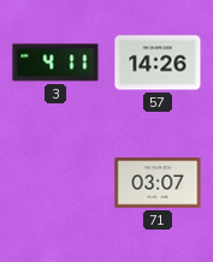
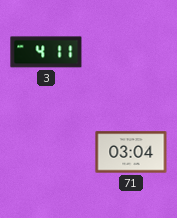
57: 14:26 -> none
71: 03:07 -> 03:04
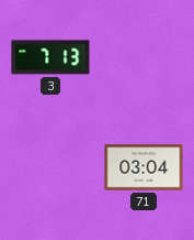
3: 4:11 -> 7:13
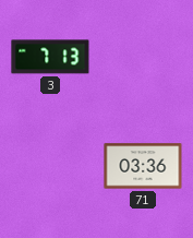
71: 03:04 -> 03:36
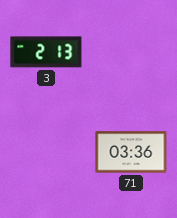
3: 7:13 -> 2:13
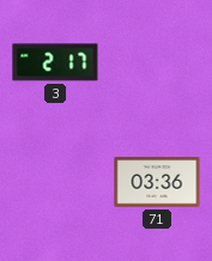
3: 2:13 -> 2:17
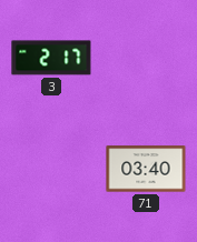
71: 03:36 -> 03:40
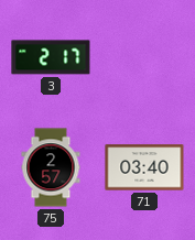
75: none -> 2:57
